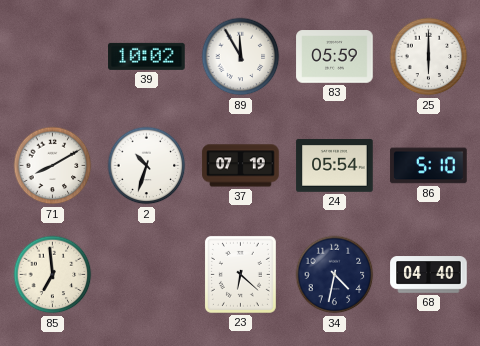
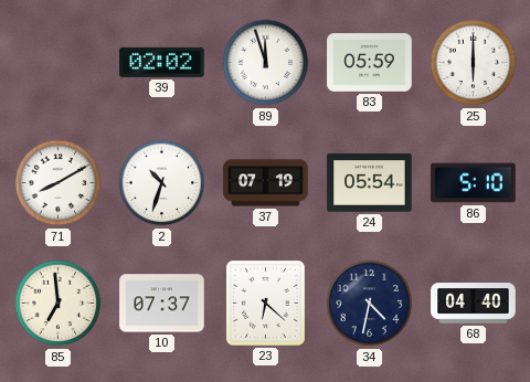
39: 10:02 -> 02:02
89: 11:55 -> 11:57
10: none -> 07:37
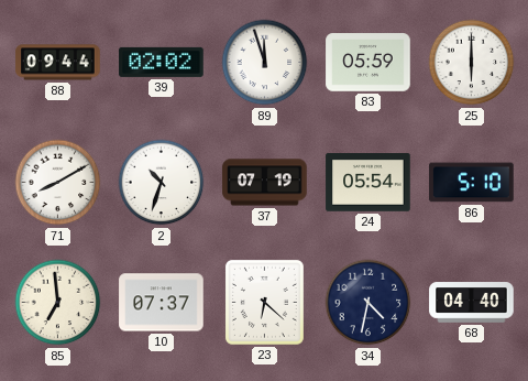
88: none -> 09:44
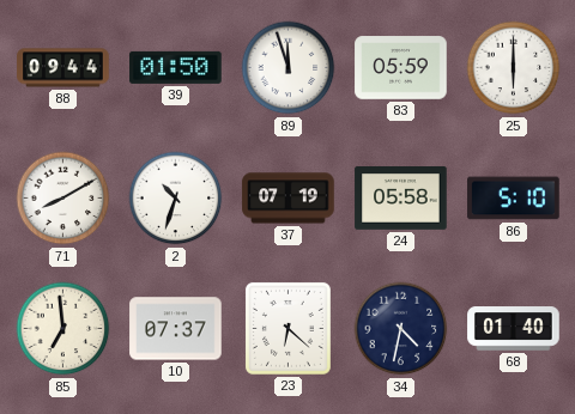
39: 02:02 -> 01:50
24: 05:54 -> 05:58
68: 04:40 -> 01:40
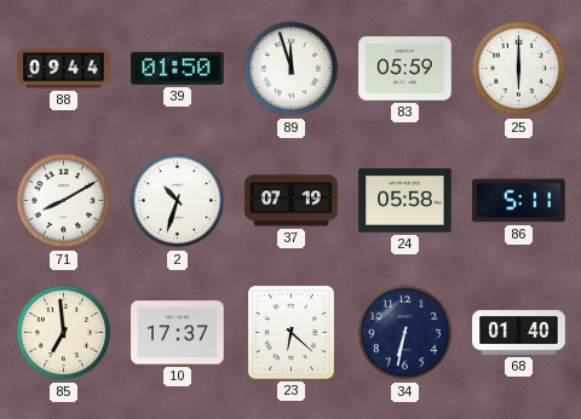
86: 5:10 -> 5:11
10: 07:37 -> 17:37
34: 4:32 -> 6:32
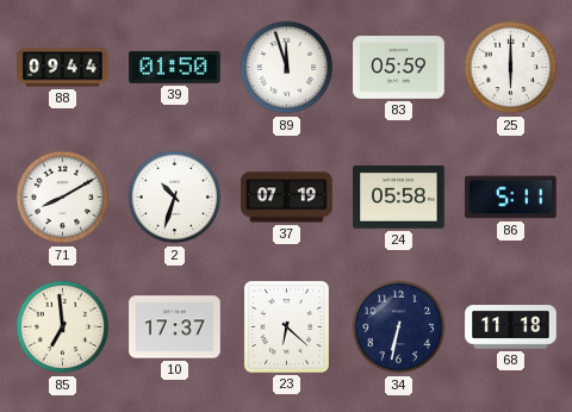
68: 01:40 -> 11:18
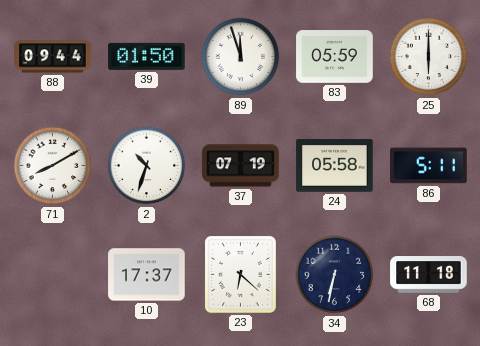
85: 6:59 -> none
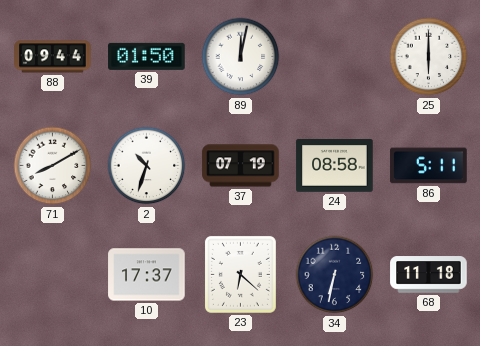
89: 11:57 -> 12:02
83: 05:59 -> none
24: 05:58 -> 08:58
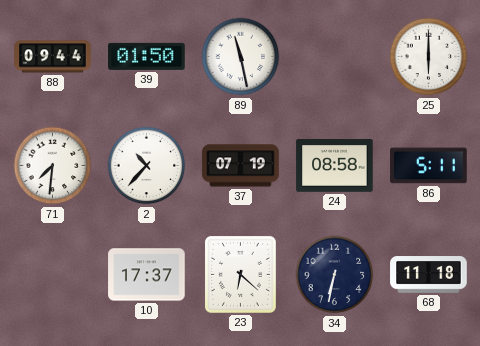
89: 12:02 -> 11:28
71: 8:10 -> 7:31
2: 10:33 -> 10:37
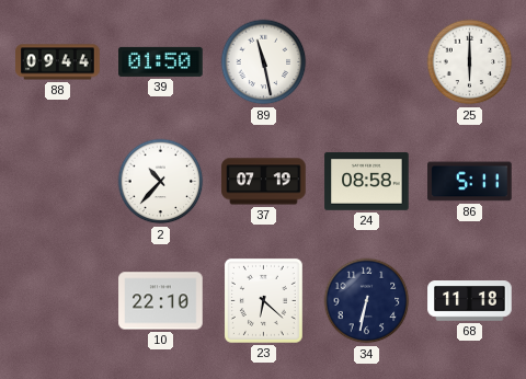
71: 7:31 -> none
10: 17:37 -> 22:10
